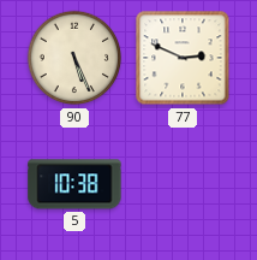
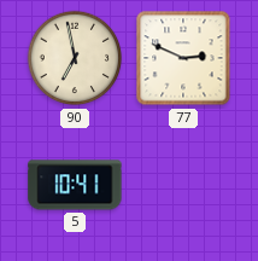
90: 5:26 -> 6:58
5: 10:38 -> 10:41
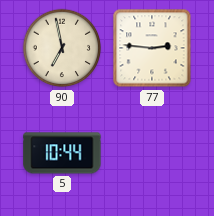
77: 2:49 -> 2:46
5: 10:41 -> 10:44
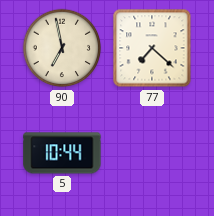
77: 2:46 -> 7:22
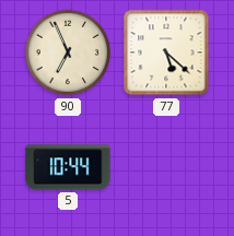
90: 6:58 -> 6:56
77: 7:22 -> 5:22
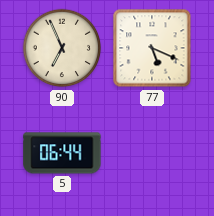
77: 5:22 -> 5:19
5: 10:44 -> 06:44
